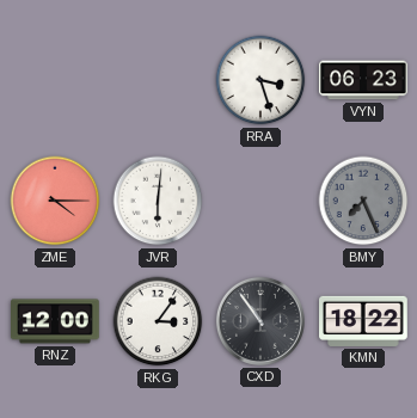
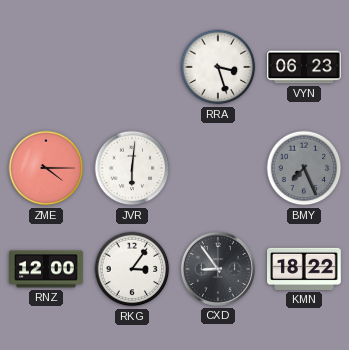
CXD: 10:54 -> 8:54
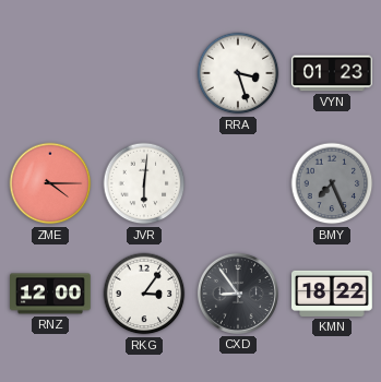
VYN: 06:23 -> 01:23
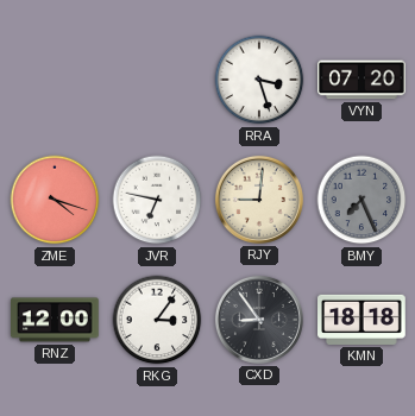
VYN: 01:23 -> 07:20
ZME: 4:15 -> 4:18
JVR: 6:01 -> 6:47
RJY: none -> 9:01
KMN: 18:22 -> 18:18
